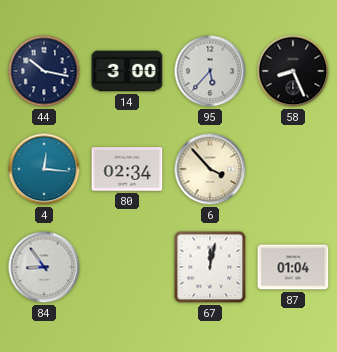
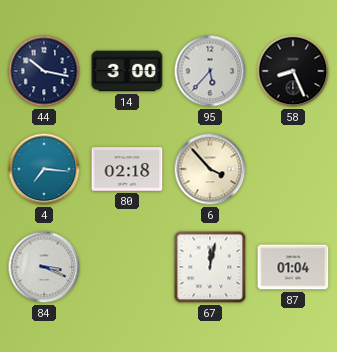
4: 12:16 -> 7:16
80: 02:34 -> 02:18
84: 8:54 -> 3:19
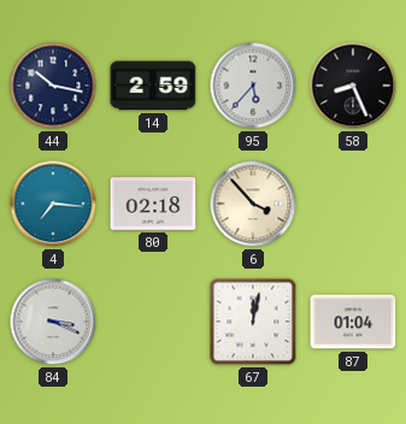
14: 3:00 -> 2:59
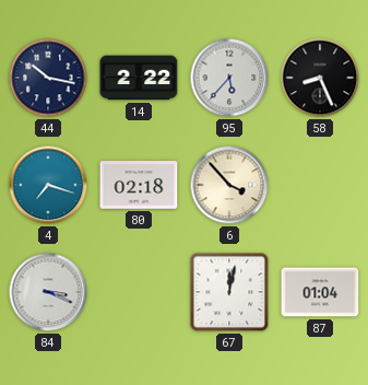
14: 2:59 -> 2:22
4: 7:16 -> 7:18
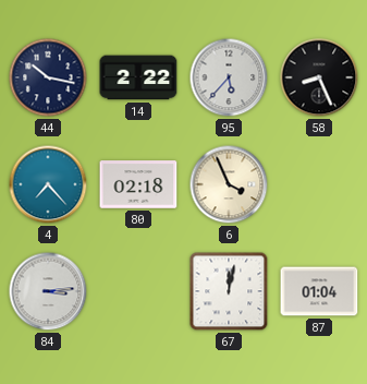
4: 7:18 -> 7:23
6: 3:53 -> 3:56
84: 3:19 -> 3:14
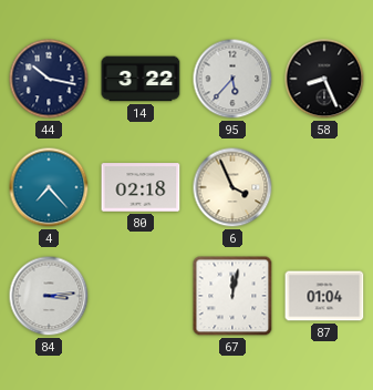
14: 2:22 -> 3:22
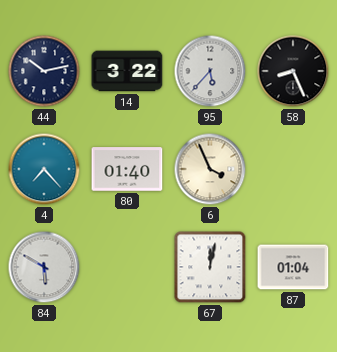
44: 10:17 -> 10:13
80: 02:18 -> 01:40
84: 3:14 -> 5:50
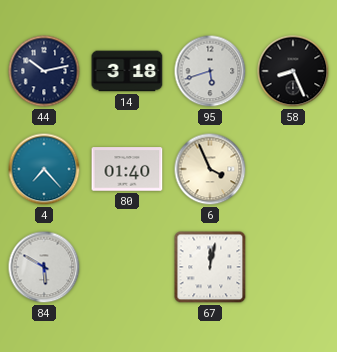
14: 3:22 -> 3:18
95: 5:37 -> 5:42
87: 01:04 -> none
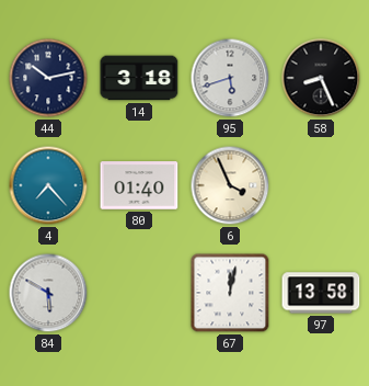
97: none -> 13:58
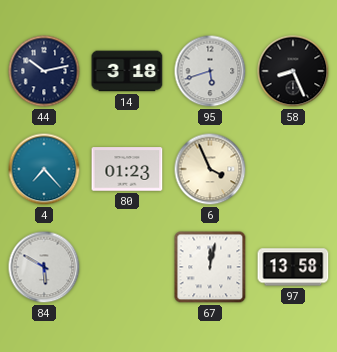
80: 01:40 -> 01:23
